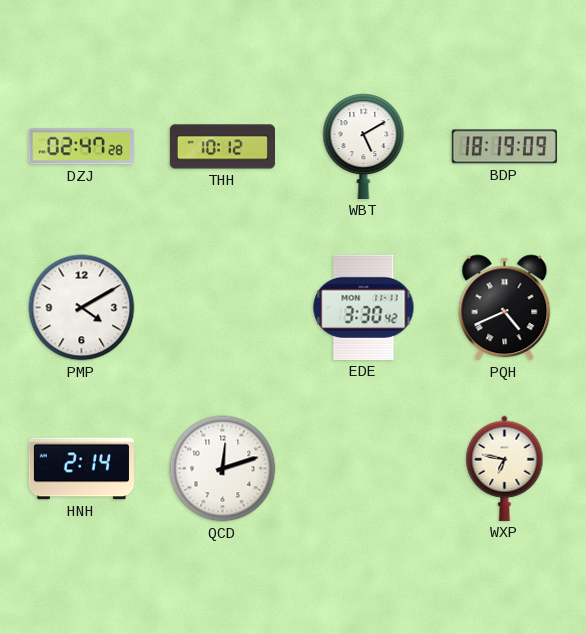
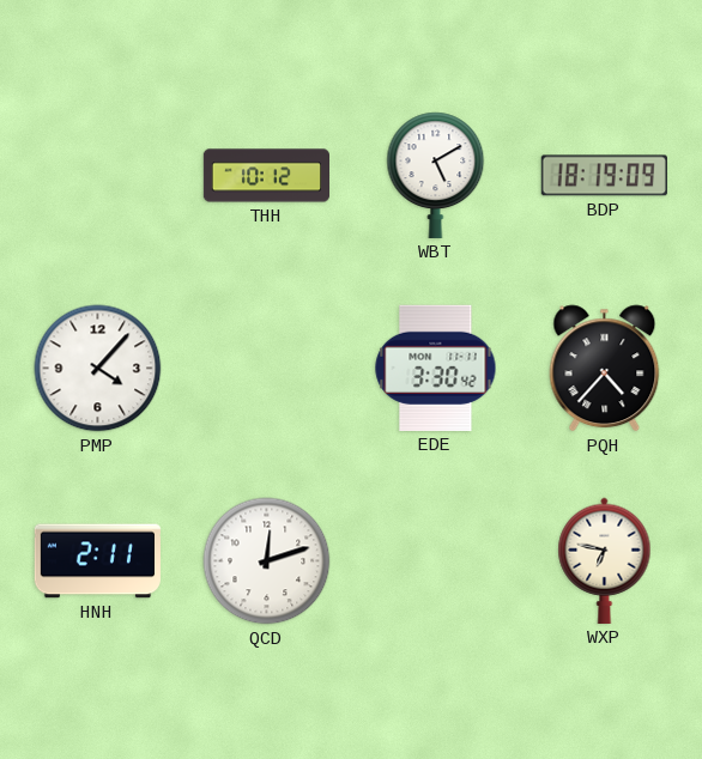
DZJ: 02:47 -> none
PMP: 4:10 -> 4:07
PQH: 4:41 -> 4:37
HNH: 2:14 -> 2:11
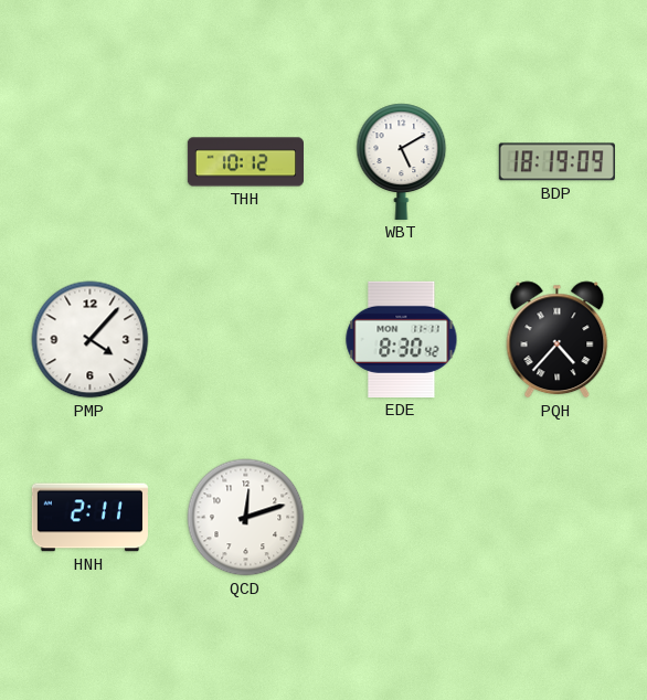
EDE: 3:30 -> 8:30
WXP: 6:47 -> none
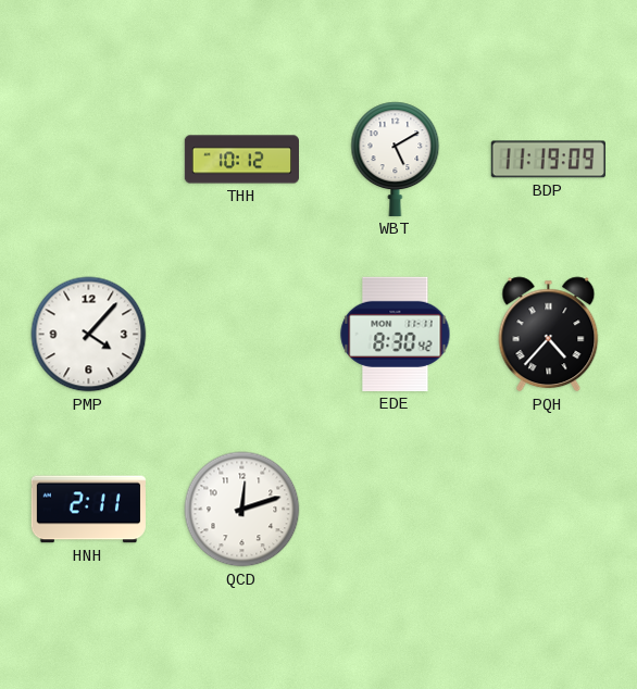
BDP: 18:19 -> 11:19
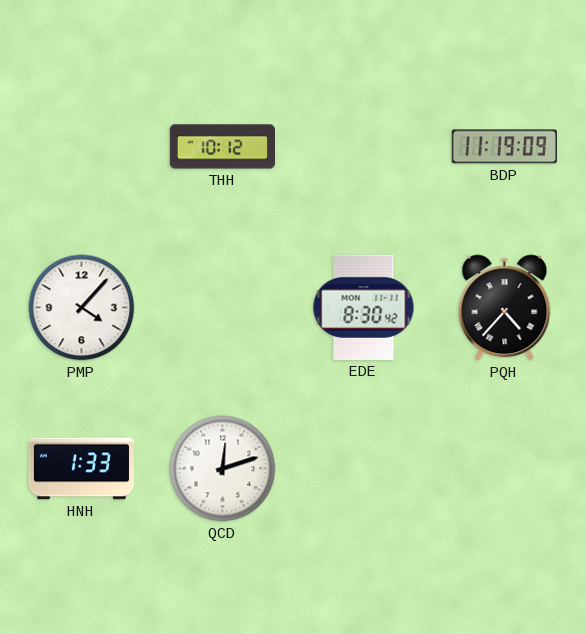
WBT: 5:10 -> none
HNH: 2:11 -> 1:33
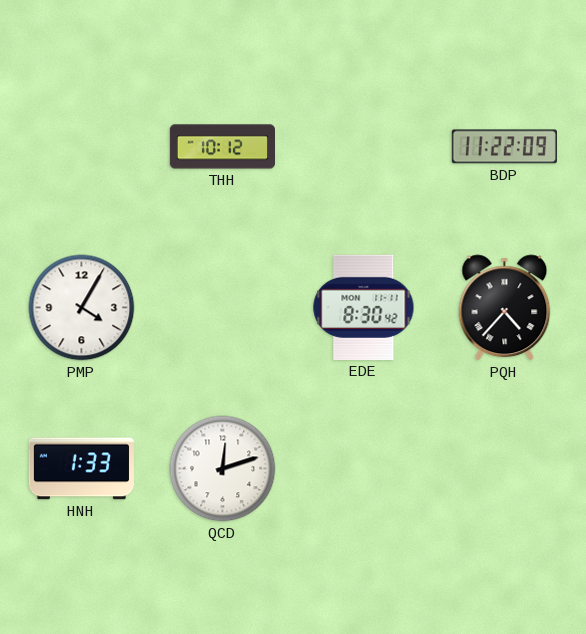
BDP: 11:19 -> 11:22
PMP: 4:07 -> 4:05
